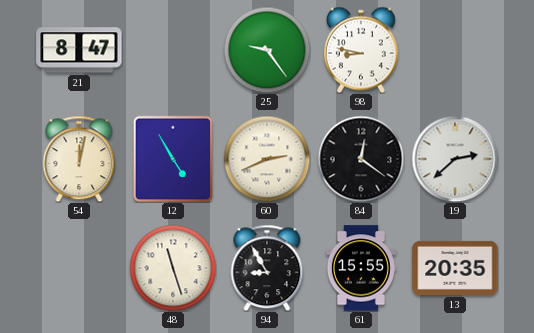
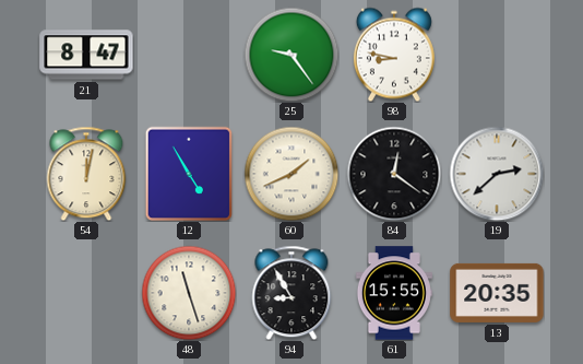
60: 2:41 -> 1:41
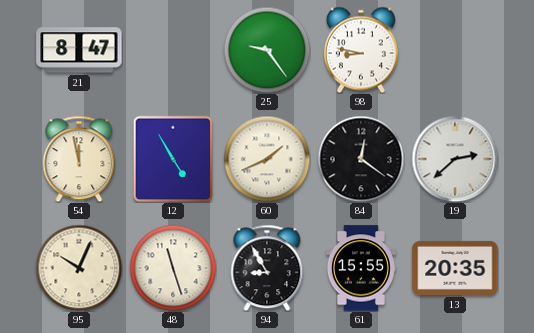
54: 12:02 -> 11:58
95: none -> 10:04
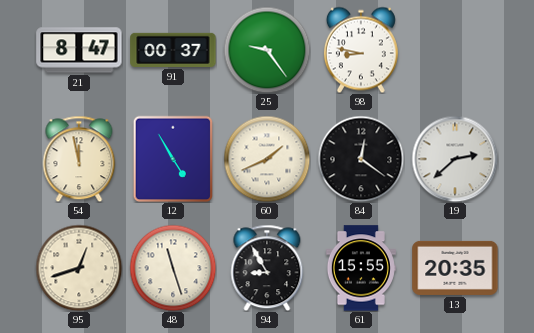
91: none -> 00:37
95: 10:04 -> 12:42
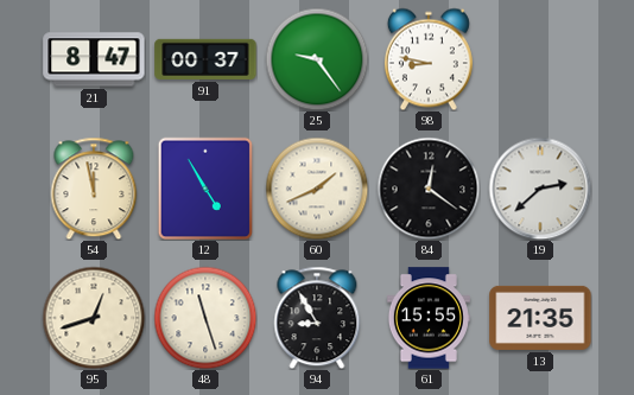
13: 20:35 -> 21:35
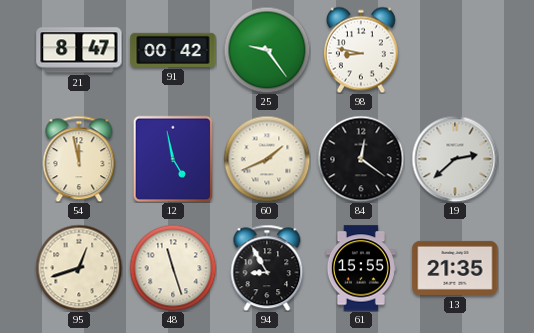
91: 00:37 -> 00:42
12: 4:55 -> 4:58
